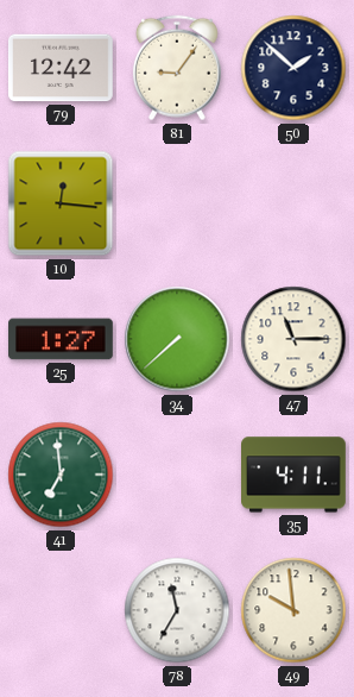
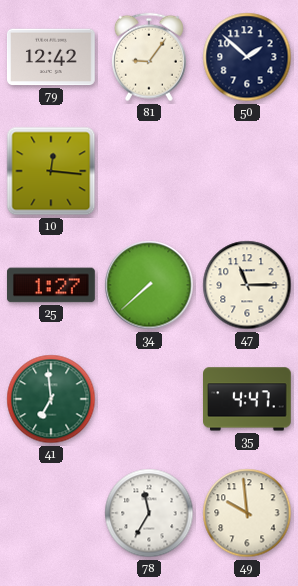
35: 4:11 -> 4:47
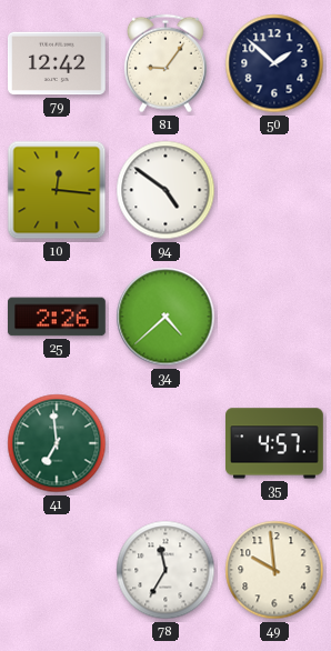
94: none -> 4:51
25: 1:27 -> 2:26
34: 7:38 -> 4:38
47: 11:15 -> none
35: 4:47 -> 4:57
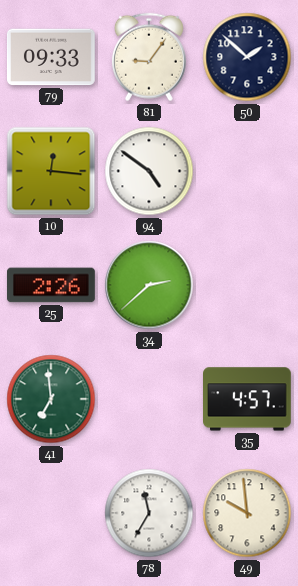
79: 12:42 -> 09:33
34: 4:38 -> 2:38
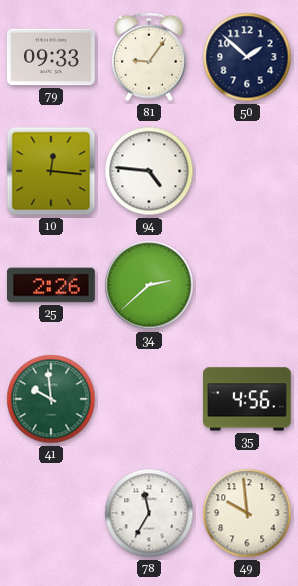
94: 4:51 -> 4:46
41: 6:59 -> 9:59
35: 4:57 -> 4:56
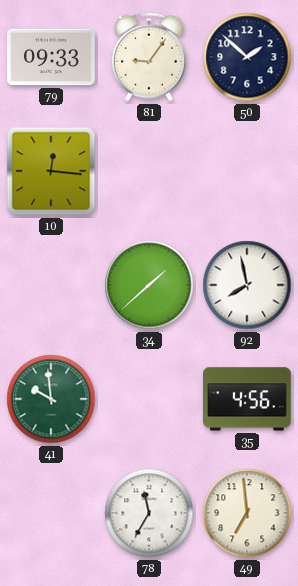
94: 4:46 -> none
25: 2:26 -> none
34: 2:38 -> 1:38
92: none -> 7:58
49: 9:59 -> 6:59
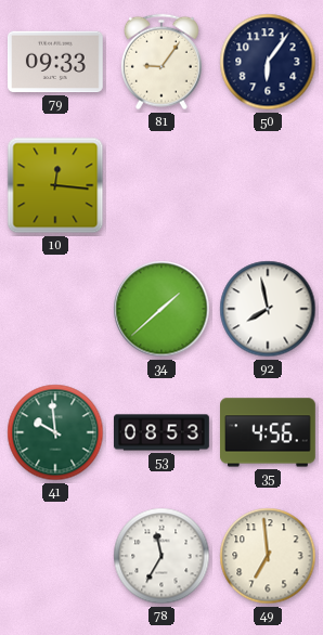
50: 1:52 -> 6:06
53: none -> 08:53
